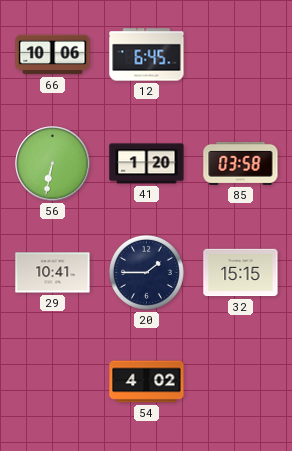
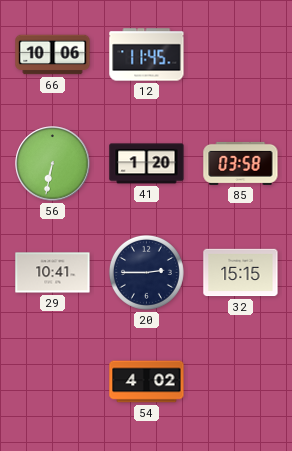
12: 6:45 -> 11:45
20: 1:45 -> 2:45
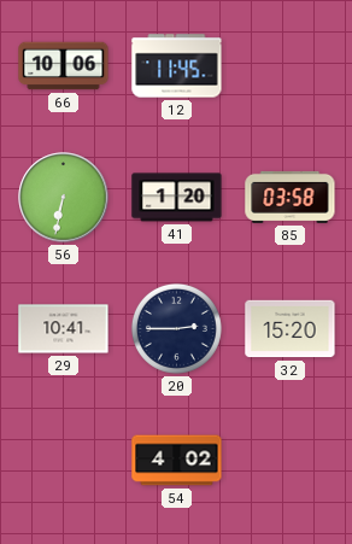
32: 15:15 -> 15:20
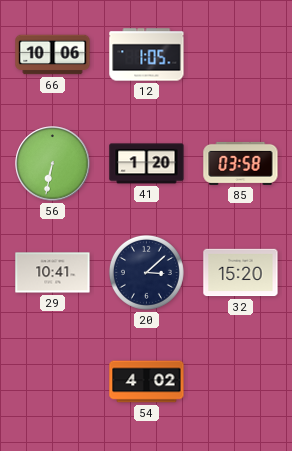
12: 11:45 -> 1:05
20: 2:45 -> 3:08
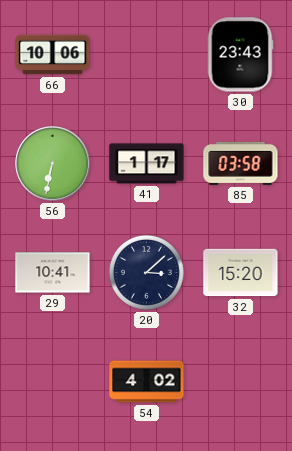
12: 1:05 -> none
30: none -> 23:43
41: 1:20 -> 1:17
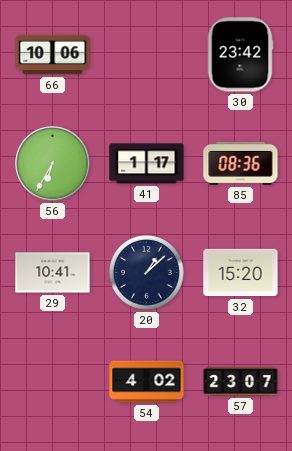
30: 23:43 -> 23:42
56: 6:32 -> 6:35
85: 03:58 -> 08:36
20: 3:08 -> 1:08
57: none -> 23:07
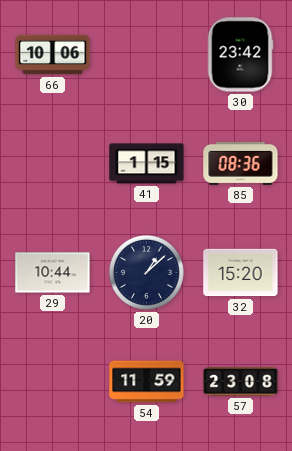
56: 6:35 -> none
41: 1:17 -> 1:15
29: 10:41 -> 10:44
54: 4:02 -> 11:59
57: 23:07 -> 23:08
